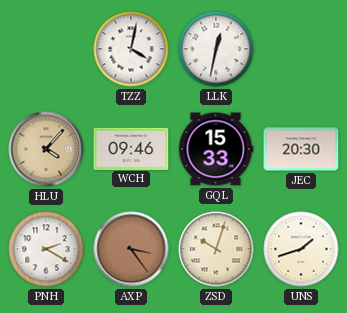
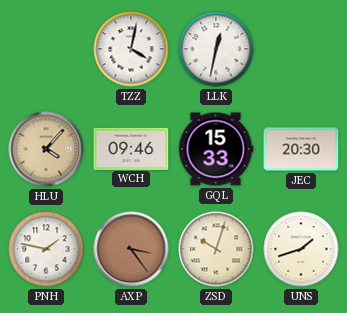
PNH: 2:20 -> 1:47
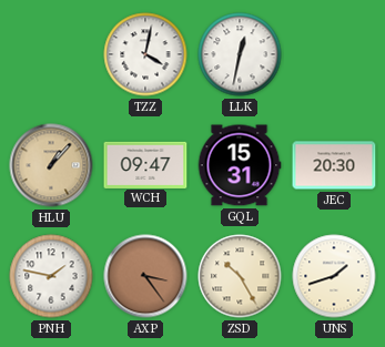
HLU: 4:07 -> 1:07
WCH: 09:46 -> 09:47
GQL: 15:33 -> 15:31
ZSD: 10:03 -> 10:25
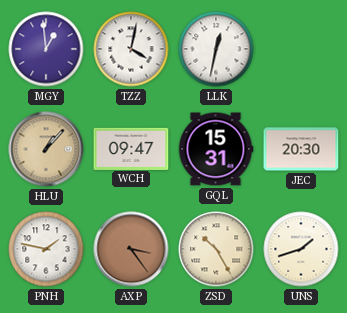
MGY: none -> 12:59
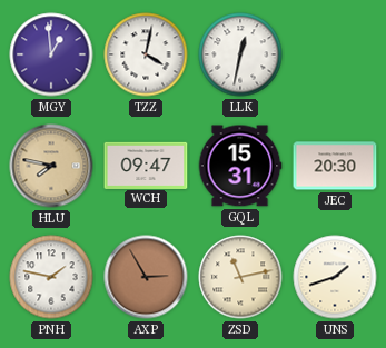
HLU: 1:07 -> 7:47
AXP: 3:24 -> 2:55
ZSD: 10:25 -> 11:13
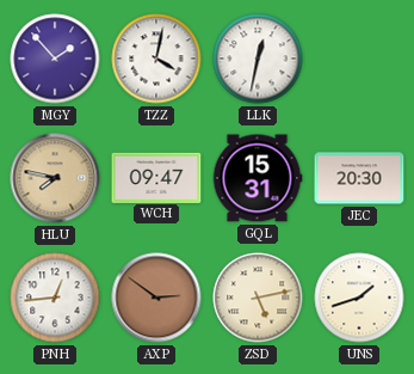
MGY: 12:59 -> 1:53
PNH: 1:47 -> 12:44
AXP: 2:55 -> 2:51
ZSD: 11:13 -> 5:13
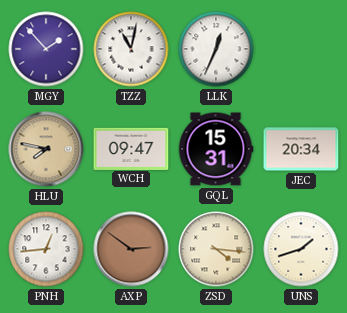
TZZ: 4:02 -> 11:02
LLK: 12:32 -> 12:34
JEC: 20:30 -> 20:34
ZSD: 5:13 -> 4:16
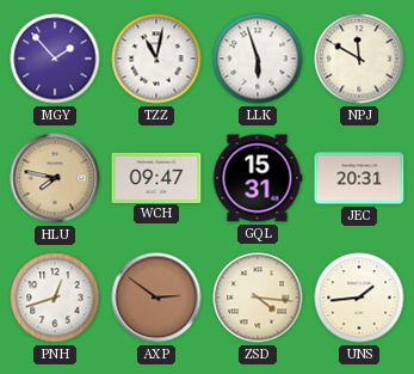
LLK: 12:34 -> 5:57
NPJ: none -> 11:50
JEC: 20:34 -> 20:31
PNH: 12:44 -> 12:42
UNS: 1:42 -> 1:44
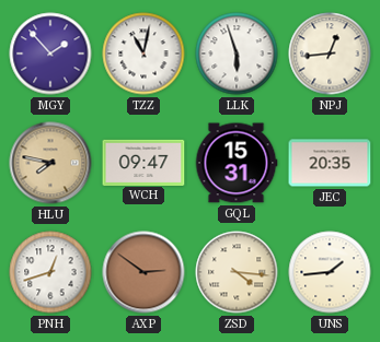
NPJ: 11:50 -> 12:44
JEC: 20:31 -> 20:35
